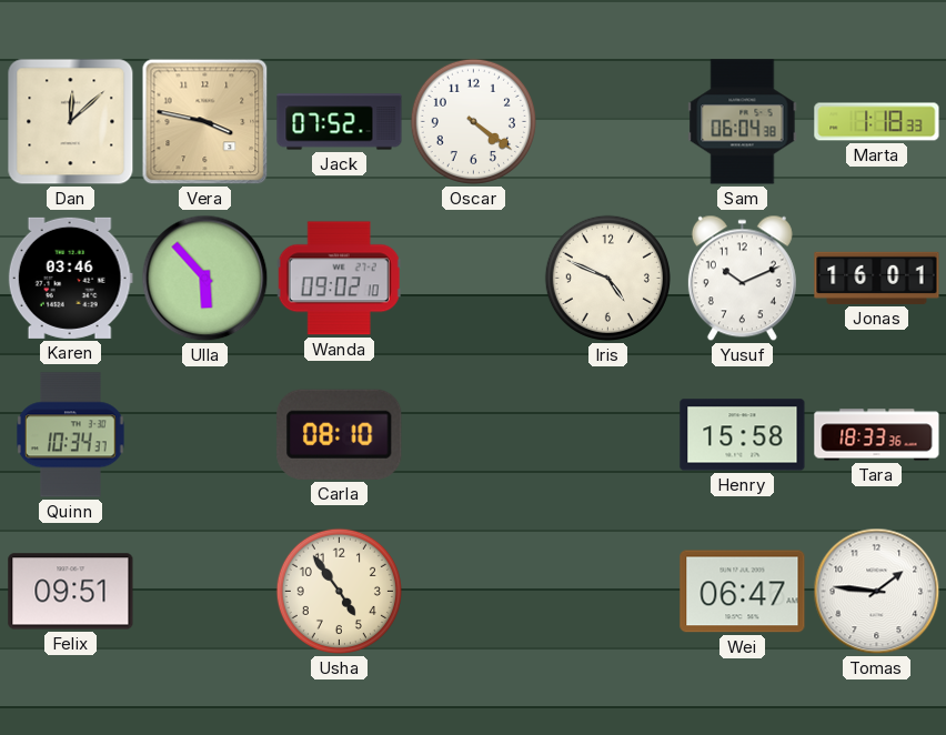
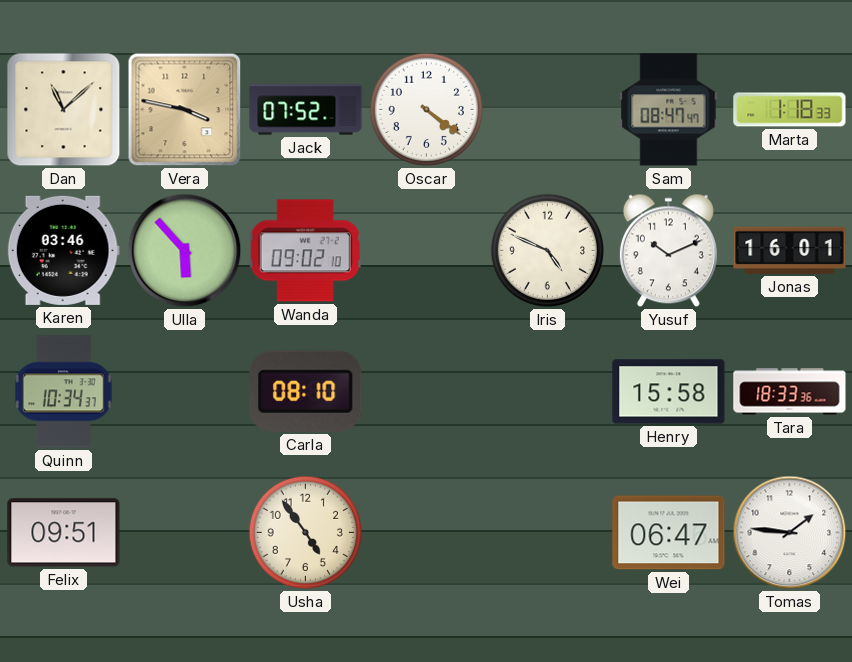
Dan: 12:08 -> 11:08
Sam: 06:04 -> 08:47
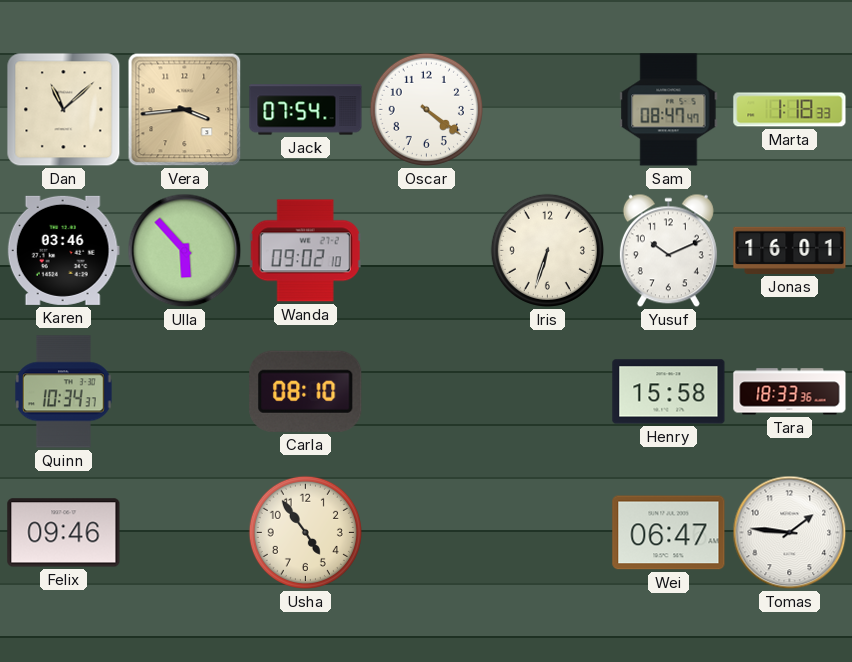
Vera: 3:47 -> 3:44
Jack: 07:52 -> 07:54
Iris: 4:49 -> 6:33
Felix: 09:51 -> 09:46
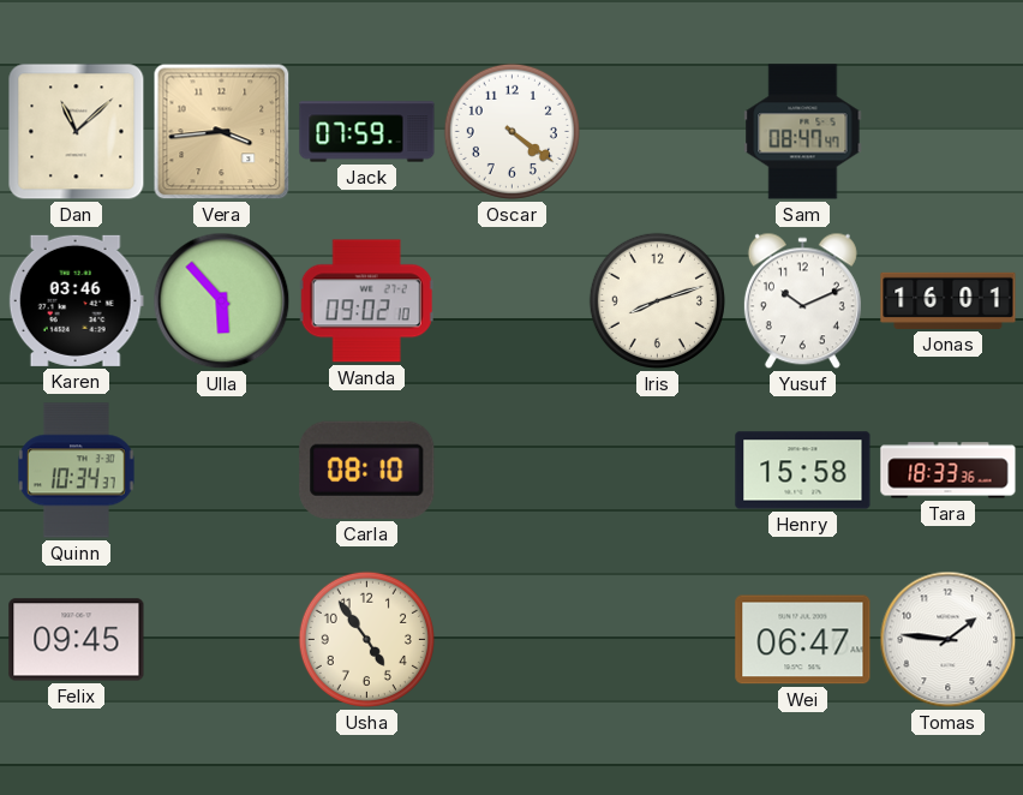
Jack: 07:54 -> 07:59
Marta: 1:18 -> none
Iris: 6:33 -> 8:12
Felix: 09:46 -> 09:45
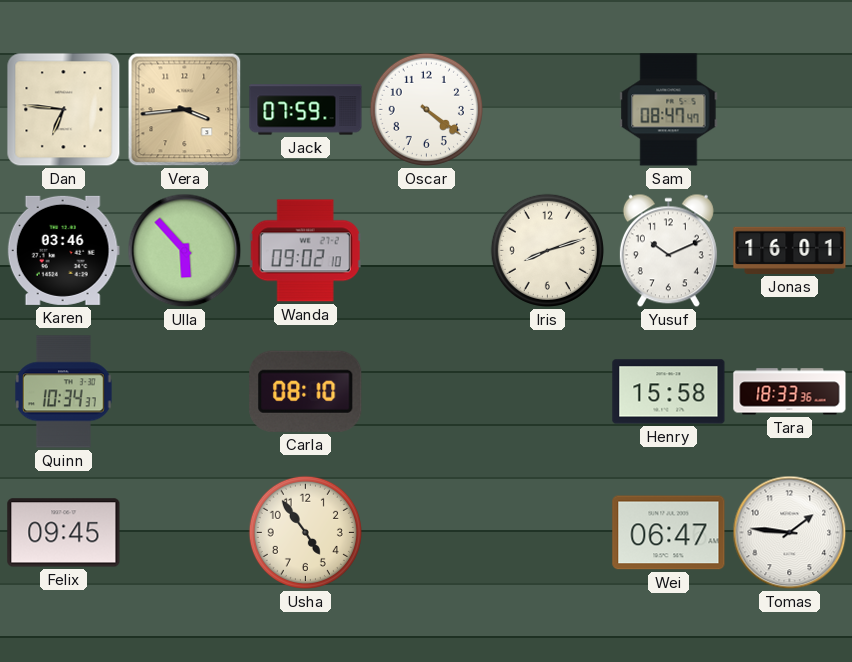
Dan: 11:08 -> 6:46
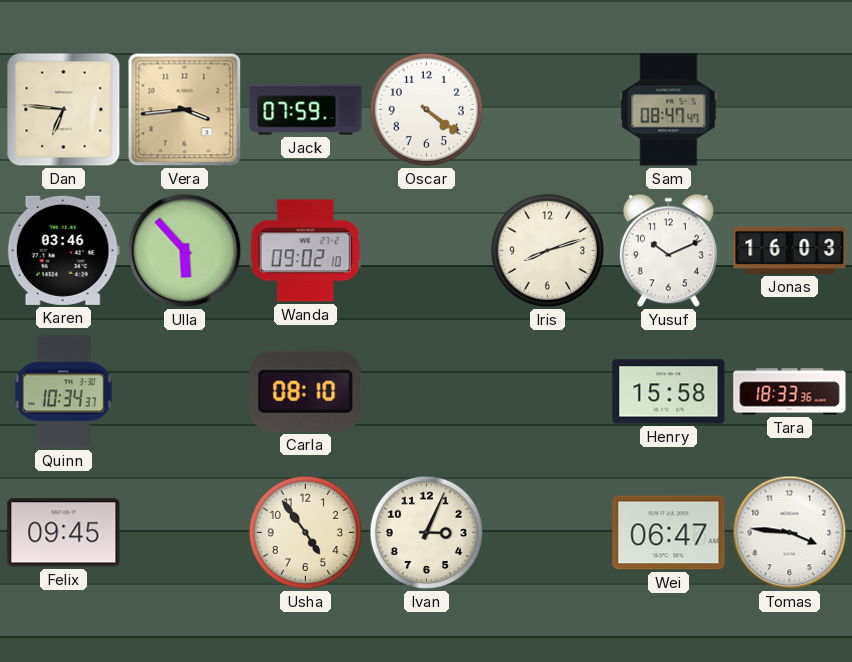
Jonas: 16:01 -> 16:03
Ivan: none -> 3:04
Tomas: 1:46 -> 3:46
